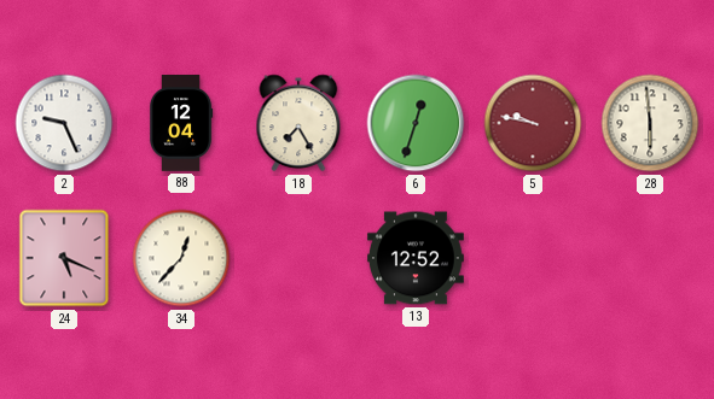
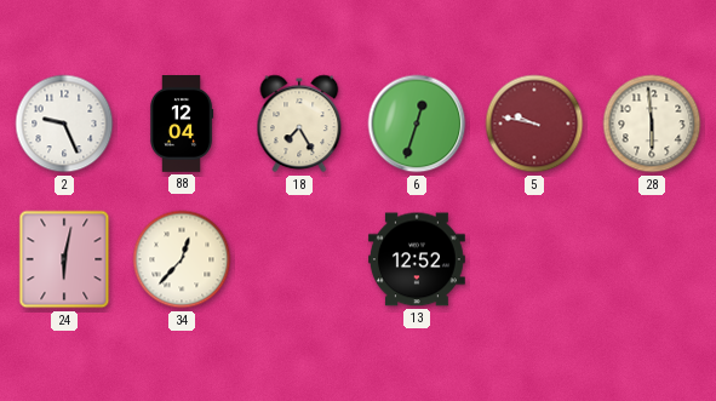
24: 5:19 -> 6:02
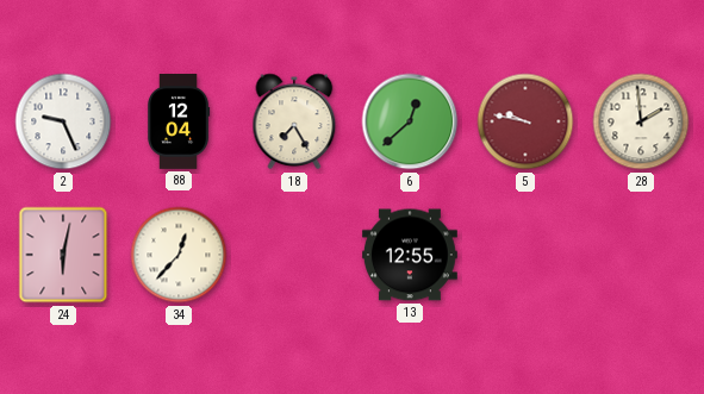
6: 12:33 -> 12:38
28: 5:59 -> 1:59
13: 12:52 -> 12:55
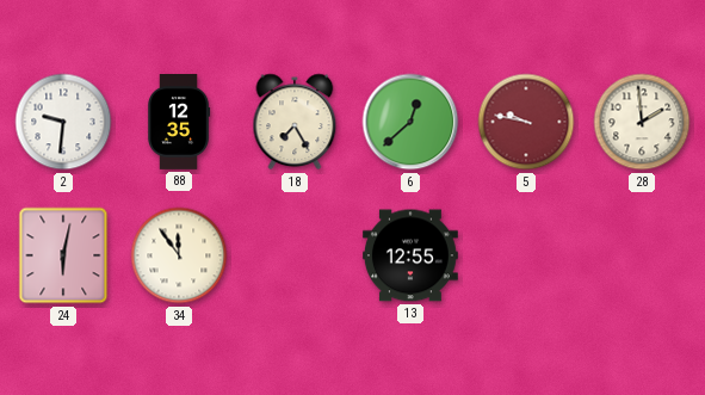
2: 9:26 -> 9:31
88: 12:04 -> 12:35
34: 12:37 -> 11:54
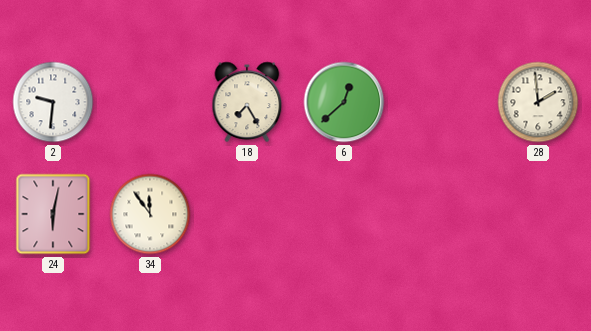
88: 12:35 -> none
5: 9:47 -> none
13: 12:55 -> none
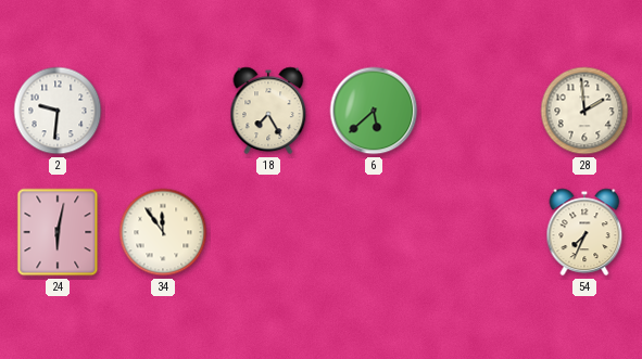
6: 12:38 -> 5:38
54: none -> 7:34
